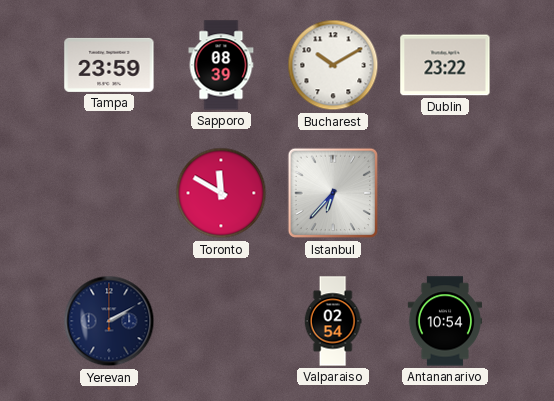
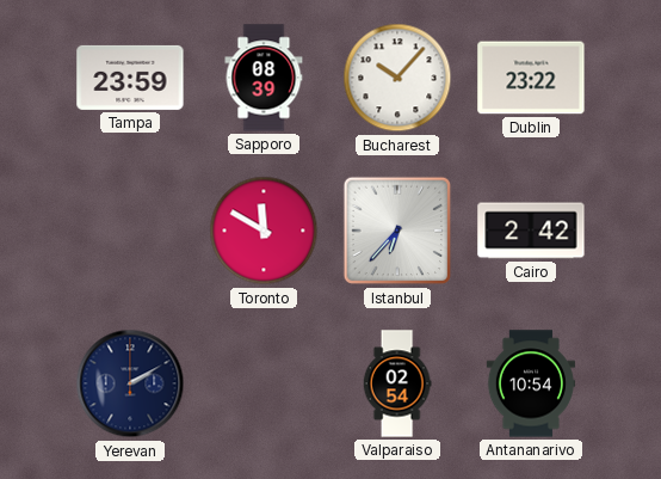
Bucharest: 10:10 -> 10:07
Cairo: none -> 2:42
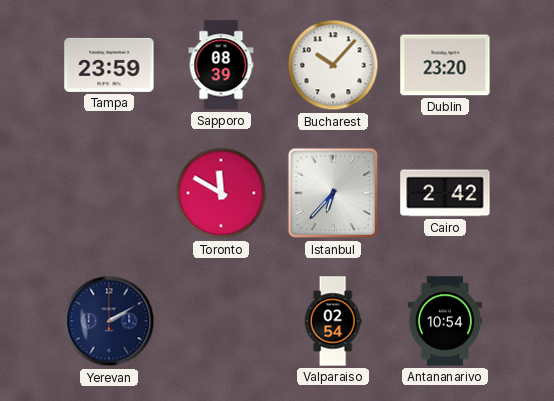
Dublin: 23:22 -> 23:20
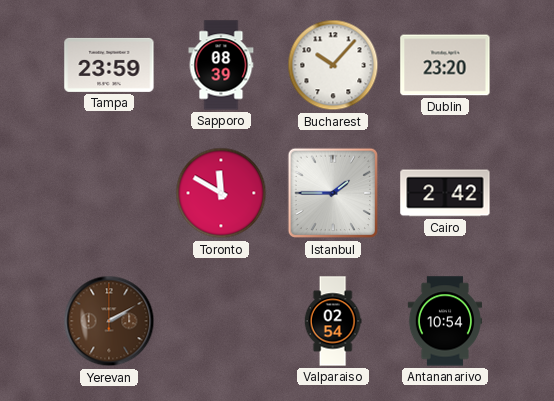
Istanbul: 6:37 -> 1:45
Yerevan dial: navy -> brown
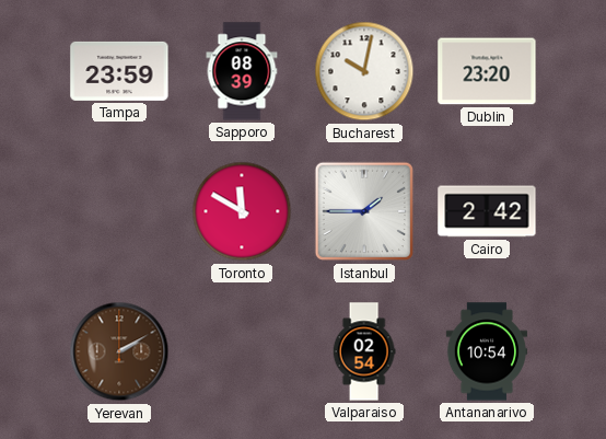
Bucharest: 10:07 -> 10:02
